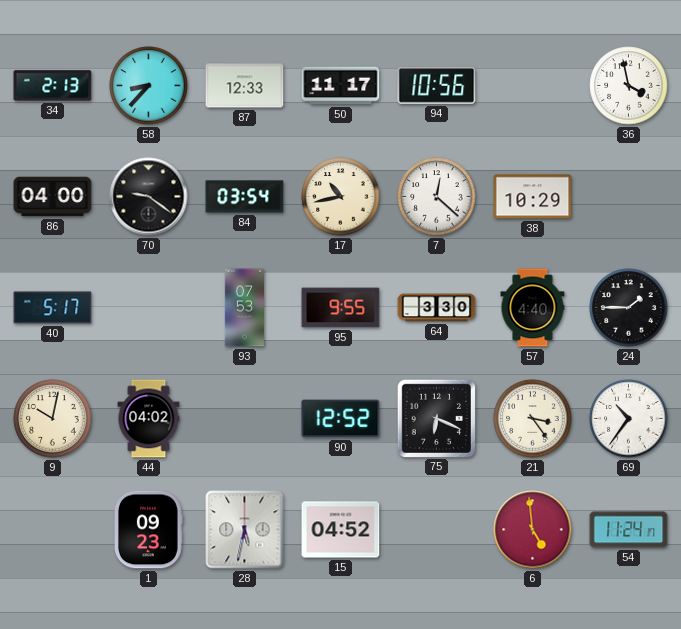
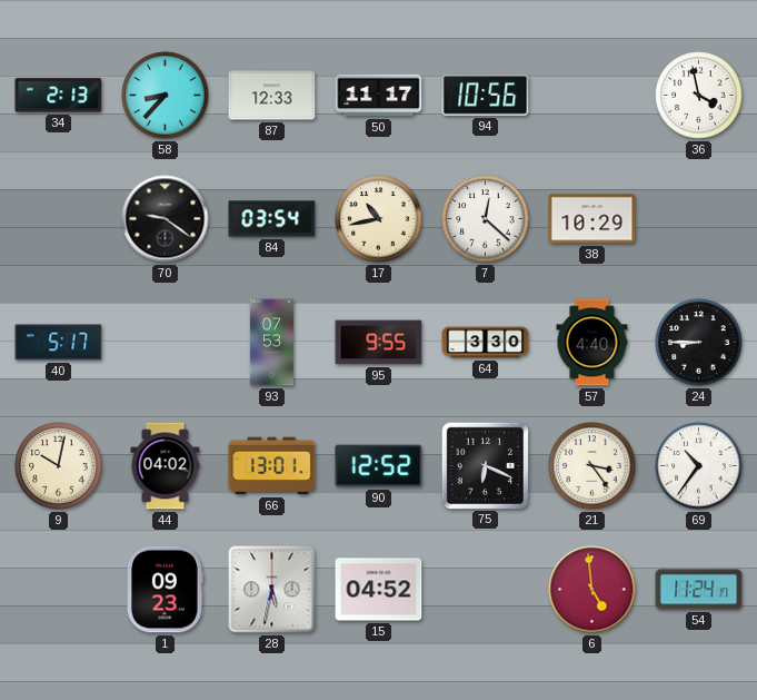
86: 04:00 -> none
24: 1:45 -> 8:45
66: none -> 13:01
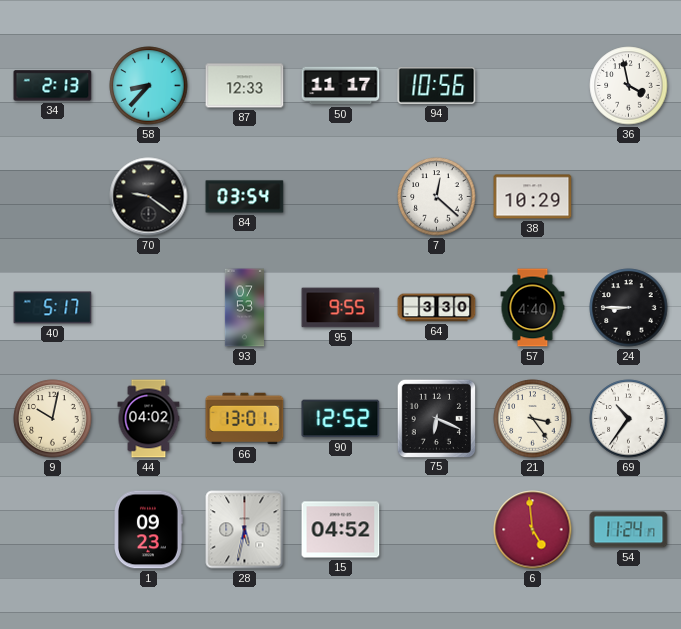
17: 10:43 -> none
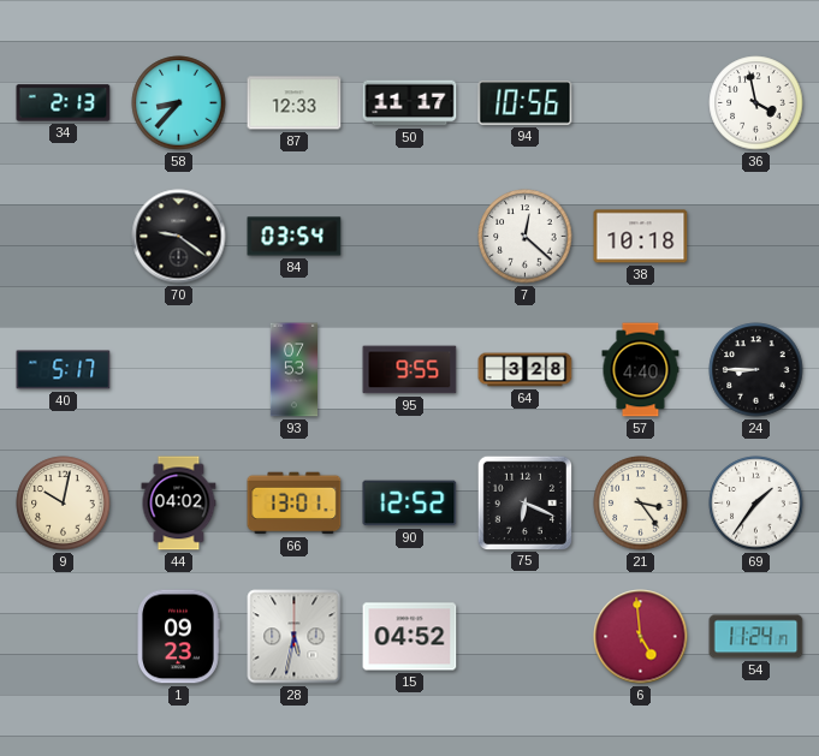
38: 10:29 -> 10:18
64: 3:30 -> 3:28
69: 10:36 -> 1:36
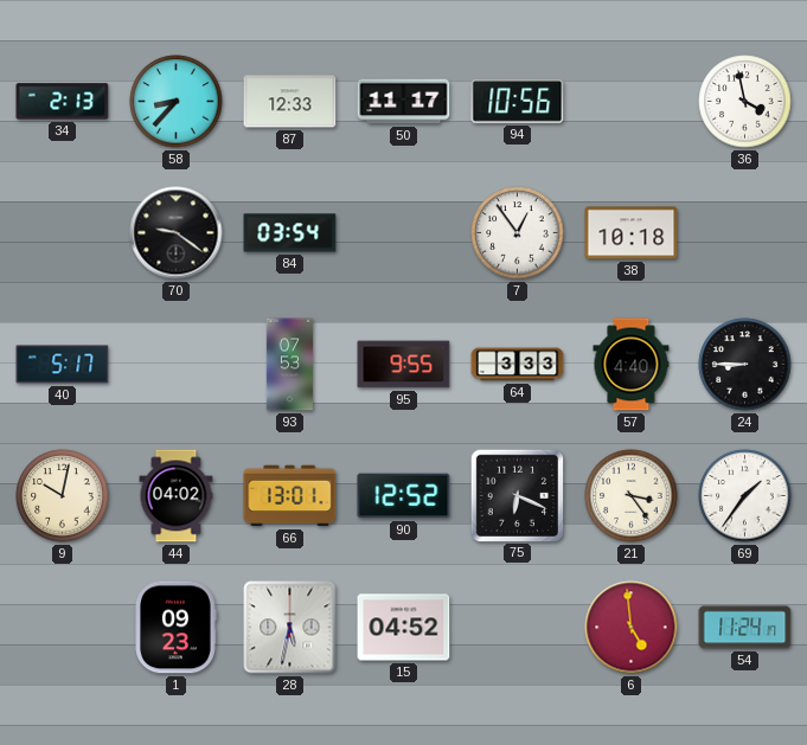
7: 12:22 -> 12:54
64: 3:28 -> 3:33
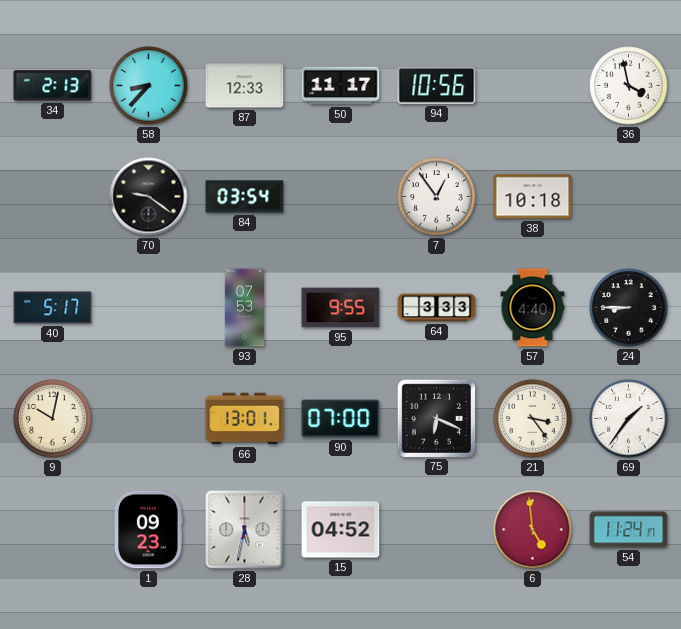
44: 04:02 -> none
90: 12:52 -> 07:00
